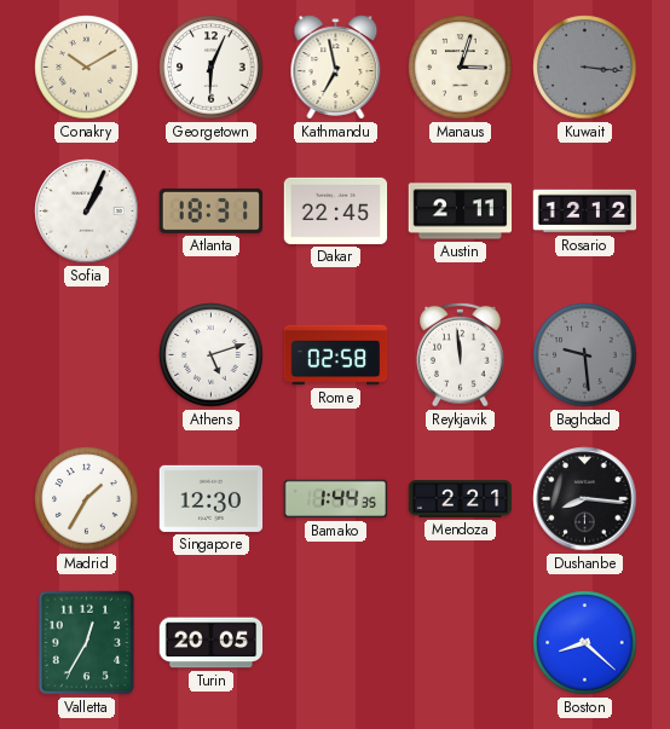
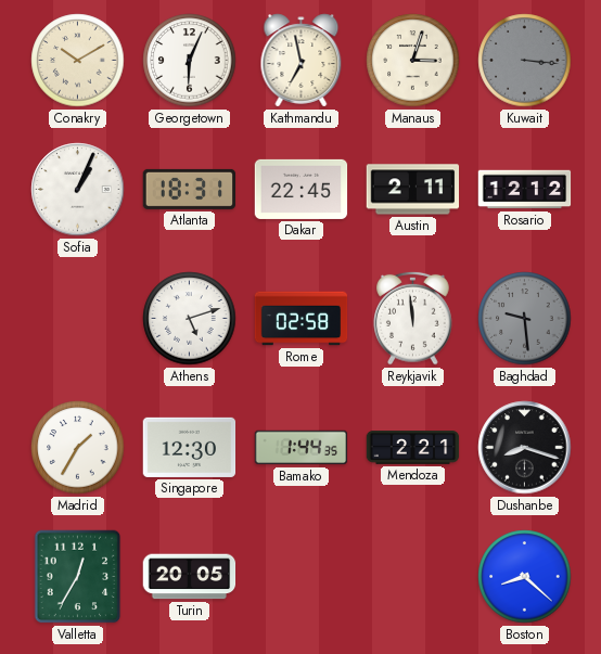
Dushanbe: 8:16 -> 8:18
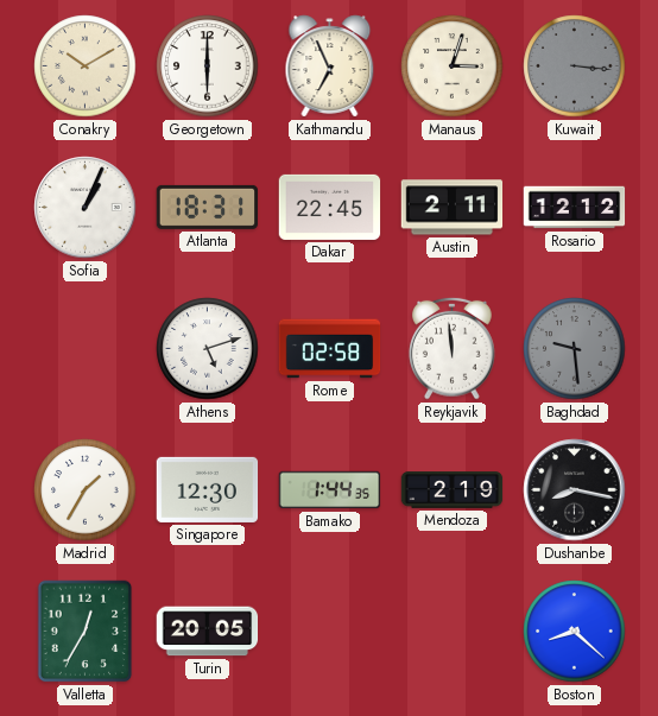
Georgetown: 6:04 -> 6:00
Kathmandu: 6:58 -> 6:56
Mendoza: 2:21 -> 2:19
Dushanbe: 8:18 -> 8:17
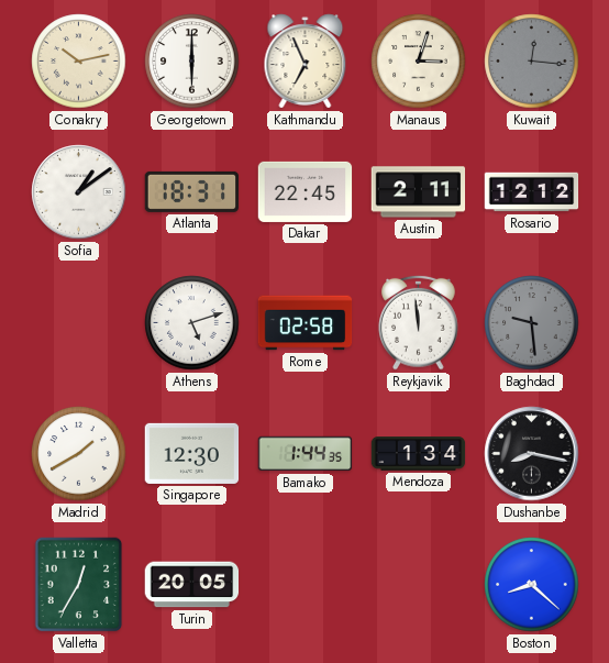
Conakry: 10:10 -> 10:13
Kuwait: 3:16 -> 12:16
Sofia: 1:04 -> 1:09
Madrid: 1:35 -> 1:40
Mendoza: 2:19 -> 1:34
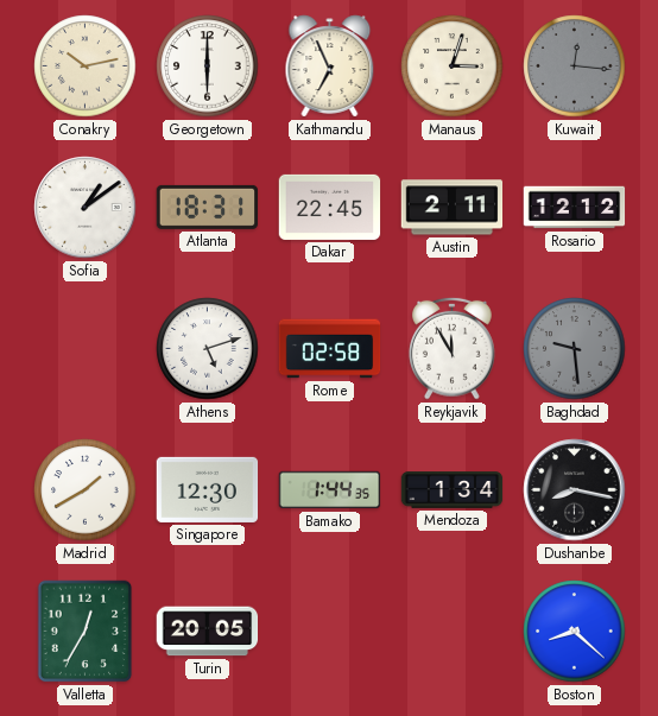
Reykjavik: 11:59 -> 11:55
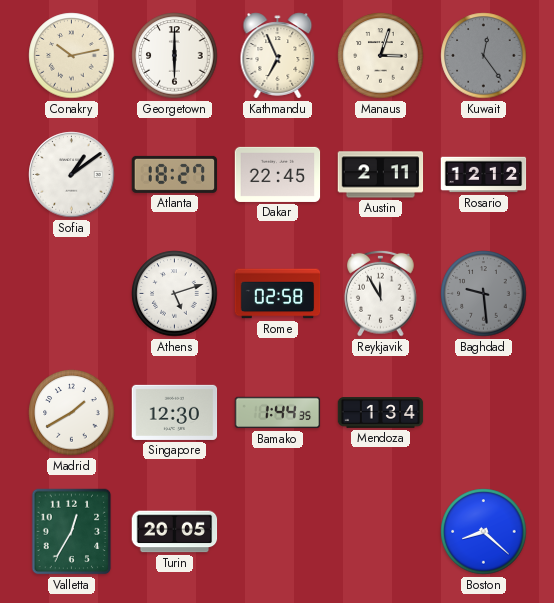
Kuwait: 12:16 -> 12:24
Atlanta: 18:31 -> 18:27
Dushanbe: 8:17 -> none
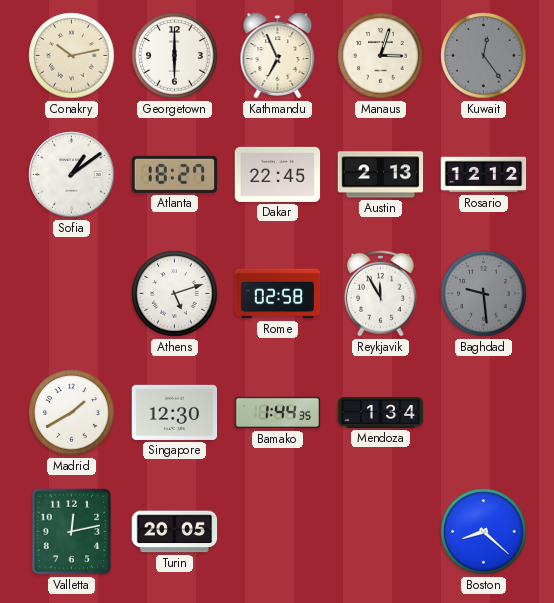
Austin: 2:11 -> 2:13
Valletta: 12:35 -> 12:13
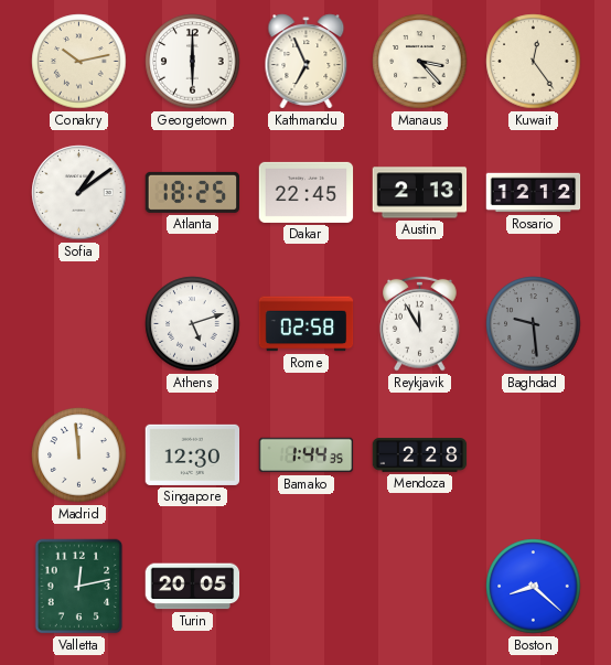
Manaus: 3:03 -> 3:23
Kuwait dial: grey -> cream
Atlanta: 18:27 -> 18:25
Madrid: 1:40 -> 11:59
Mendoza: 1:34 -> 2:28
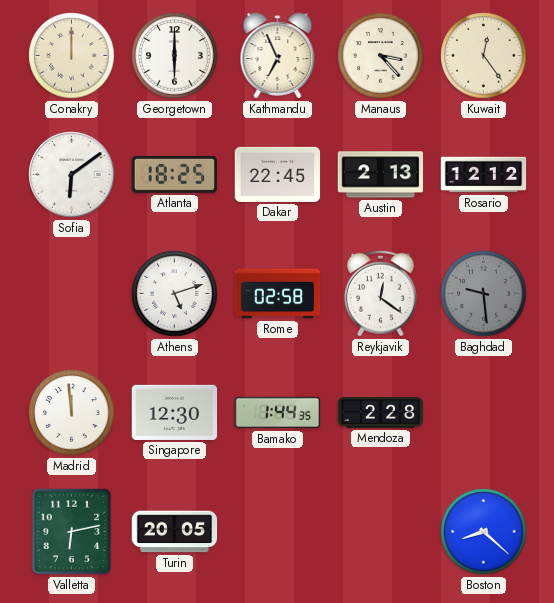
Conakry: 10:13 -> 12:00
Sofia: 1:09 -> 6:09
Reykjavik: 11:55 -> 12:21
Valletta: 12:13 -> 6:13
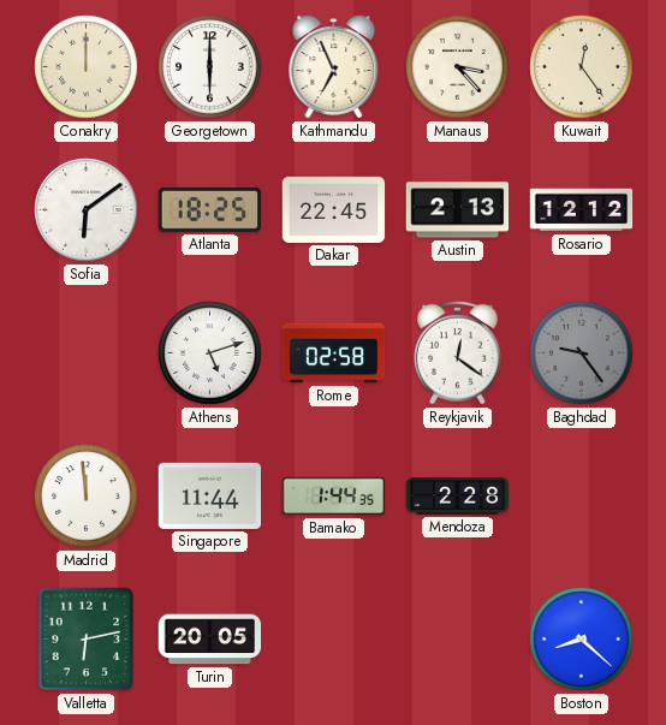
Baghdad: 9:29 -> 9:24
Singapore: 12:30 -> 11:44
